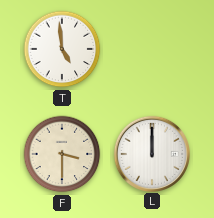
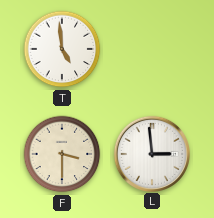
L: 12:00 -> 2:59
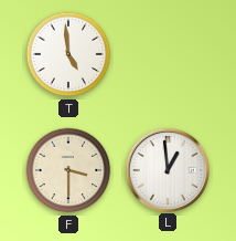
L: 2:59 -> 12:59
